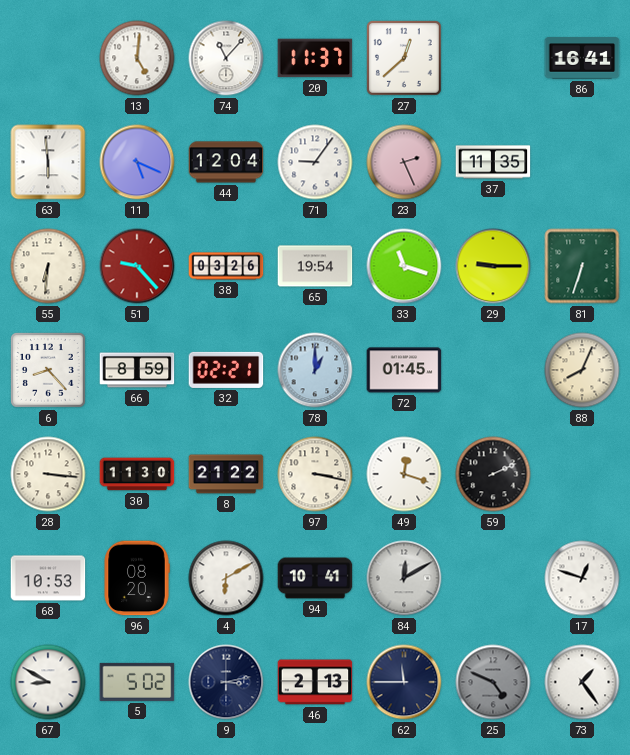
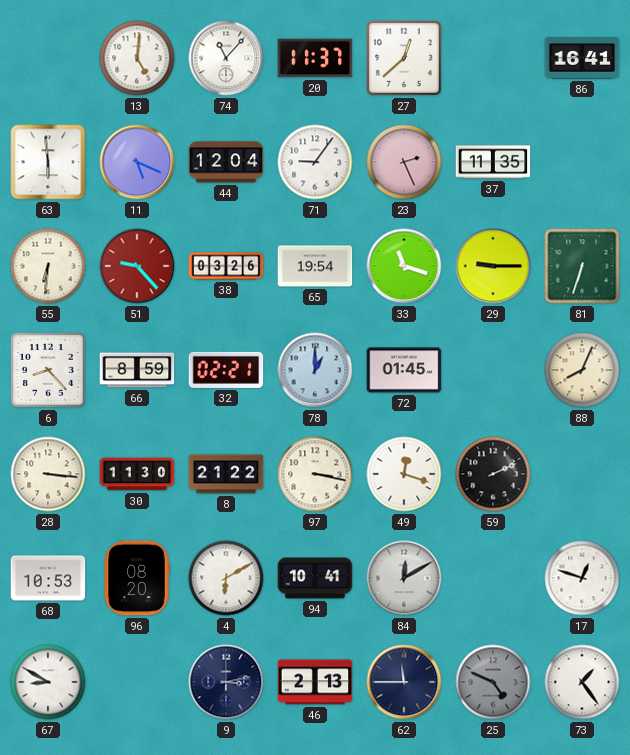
5: 5:02 -> none
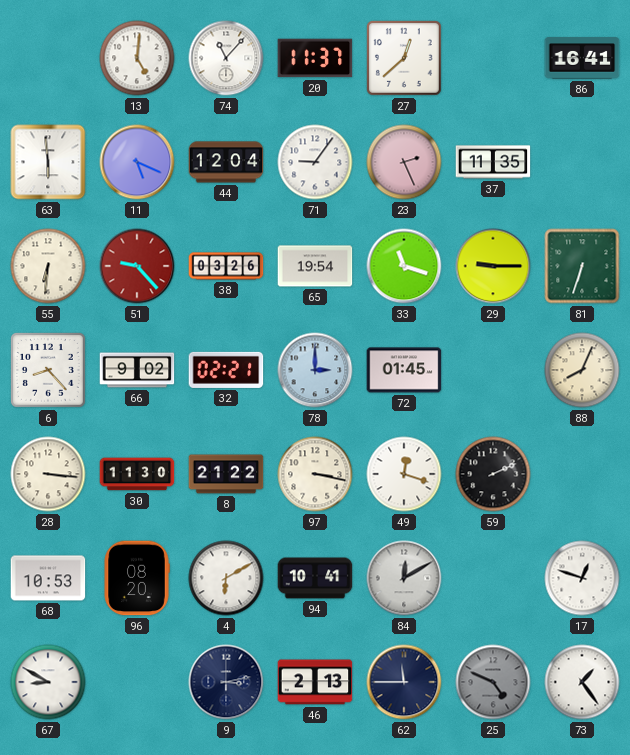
66: 8:59 -> 9:02
78: 1:00 -> 3:00
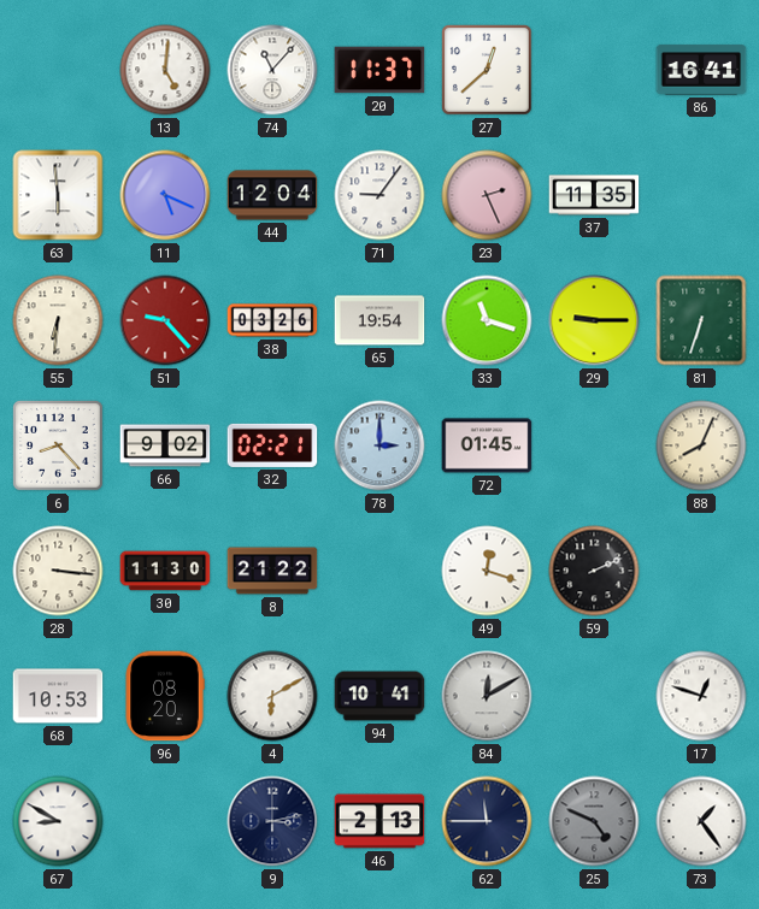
97: 3:17 -> none
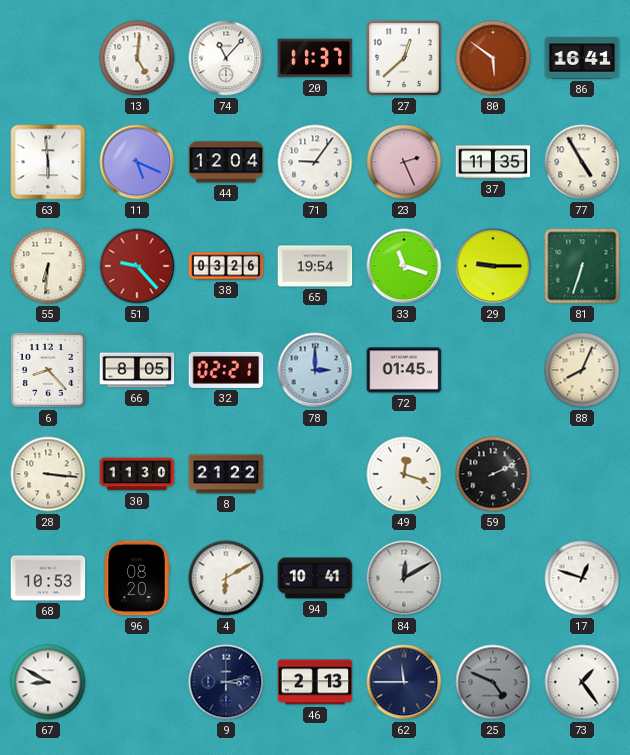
80: none -> 5:51
77: none -> 4:55
66: 9:02 -> 8:05
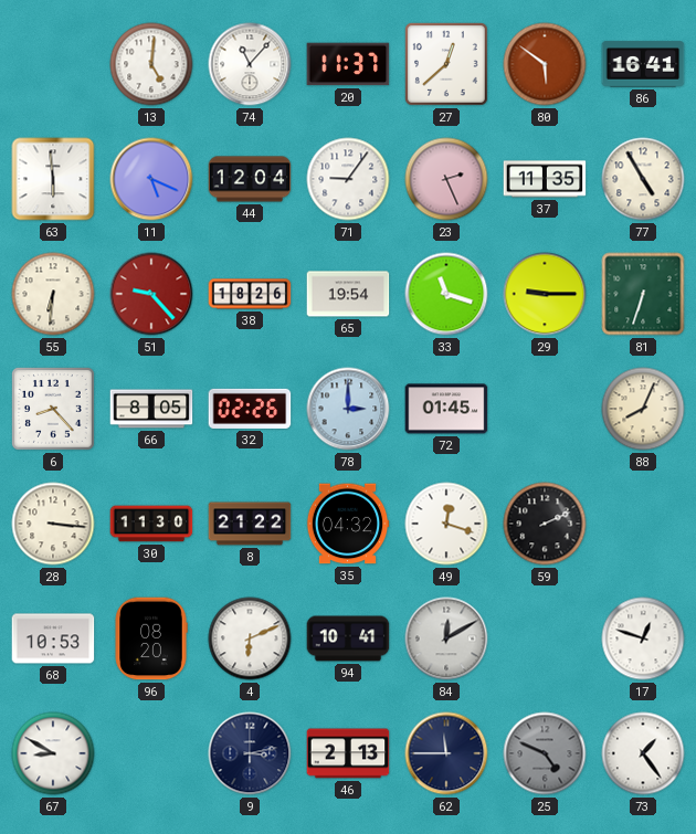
38: 03:26 -> 18:26
32: 02:21 -> 02:26
35: none -> 04:32
4: 6:10 -> 6:11
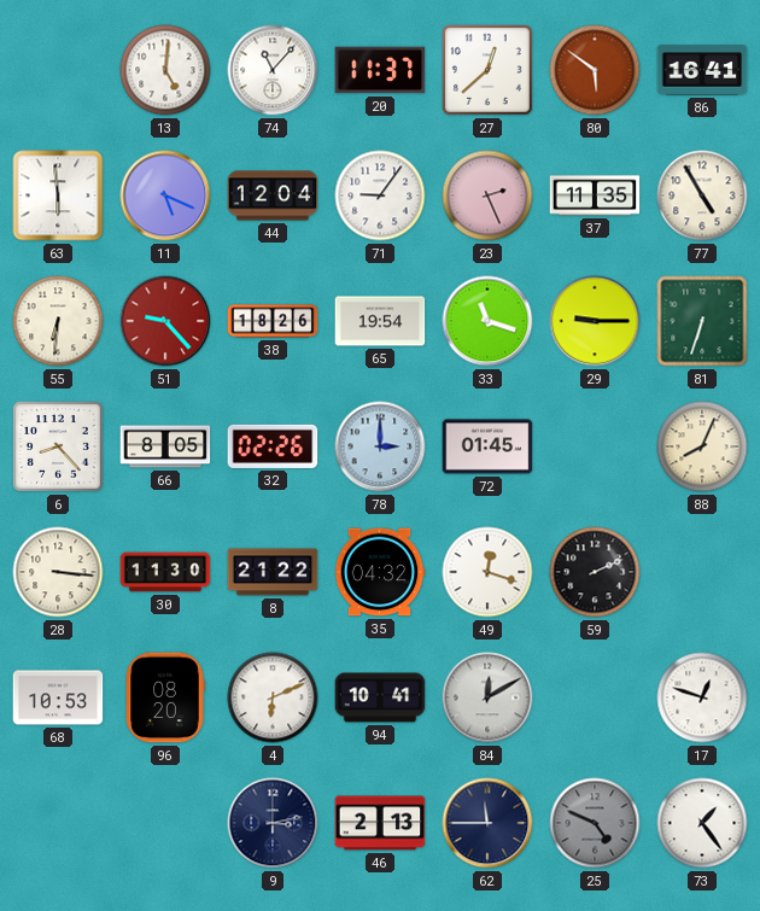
67: 8:50 -> none
